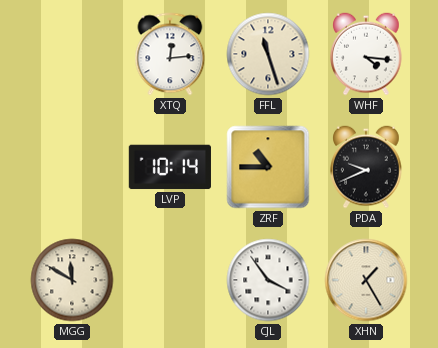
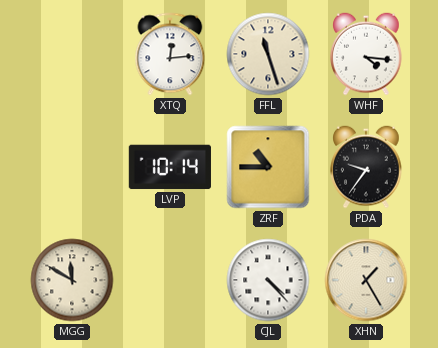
PDA: 9:41 -> 9:36
CJL: 3:54 -> 4:23
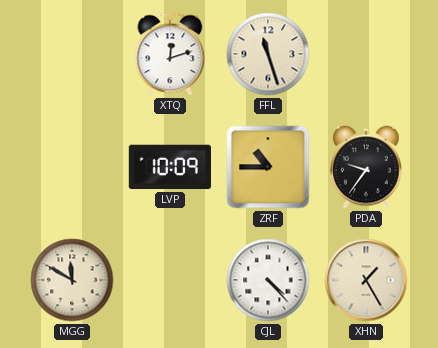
XTQ: 12:14 -> 12:12
WHF: 4:16 -> none
LVP: 10:14 -> 10:09
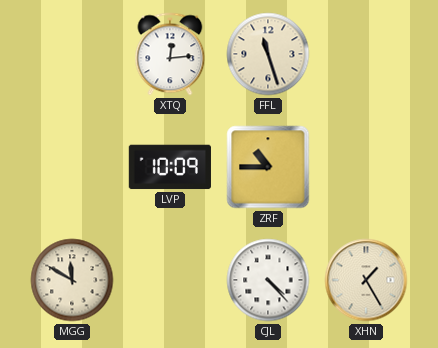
XTQ: 12:12 -> 12:14
PDA: 9:36 -> none
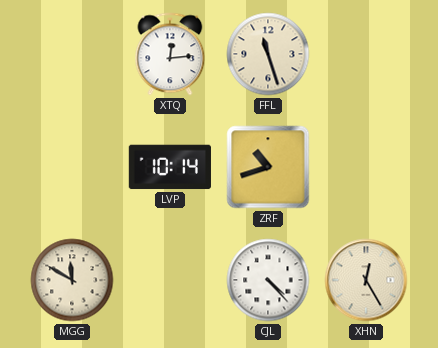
LVP: 10:09 -> 10:14
ZRF: 10:45 -> 10:42
XHN: 1:25 -> 12:25
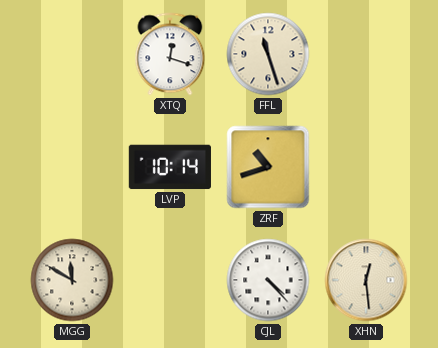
XTQ: 12:14 -> 12:18
XHN: 12:25 -> 12:29
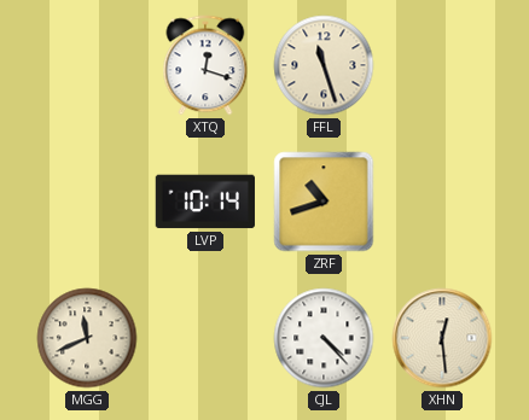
MGG: 11:50 -> 11:41
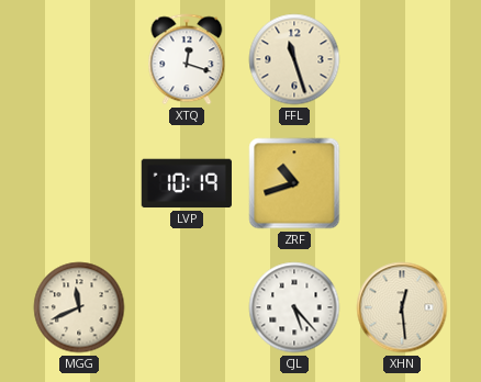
LVP: 10:14 -> 10:19
CJL: 4:23 -> 5:23
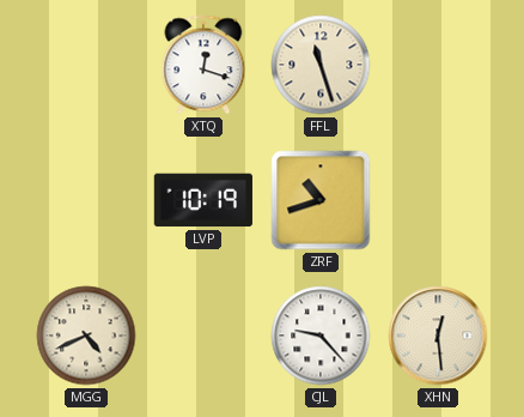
MGG: 11:41 -> 4:41
CJL: 5:23 -> 9:23
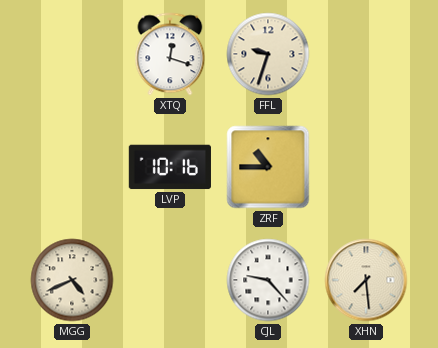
FFL: 11:27 -> 9:33
LVP: 10:19 -> 10:16
ZRF: 10:42 -> 10:45
XHN: 12:29 -> 7:29
